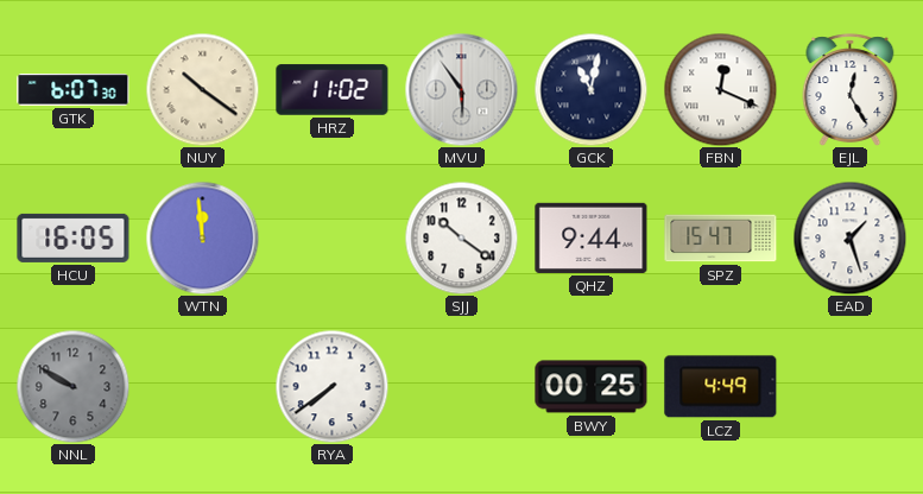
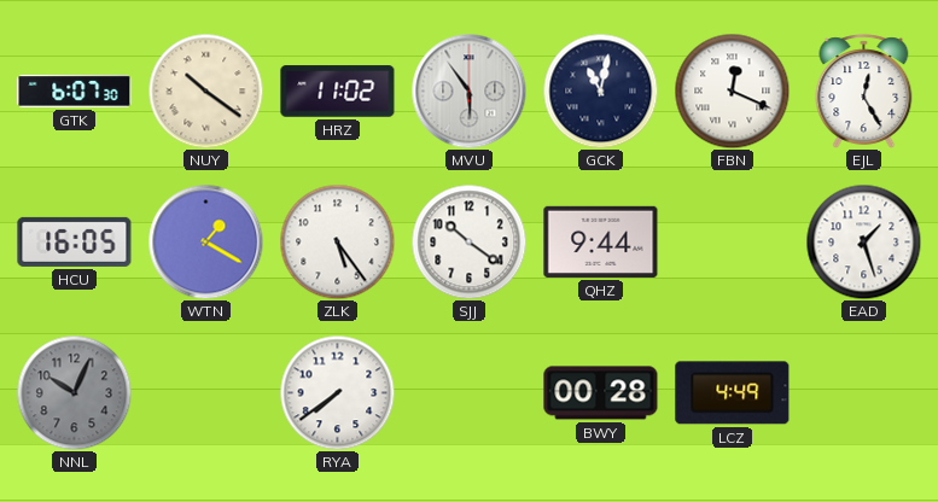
WTN: 11:59 -> 1:20
ZLK: none -> 5:24
SPZ: 15:47 -> none
NNL: 9:50 -> 10:04
BWY: 00:25 -> 00:28
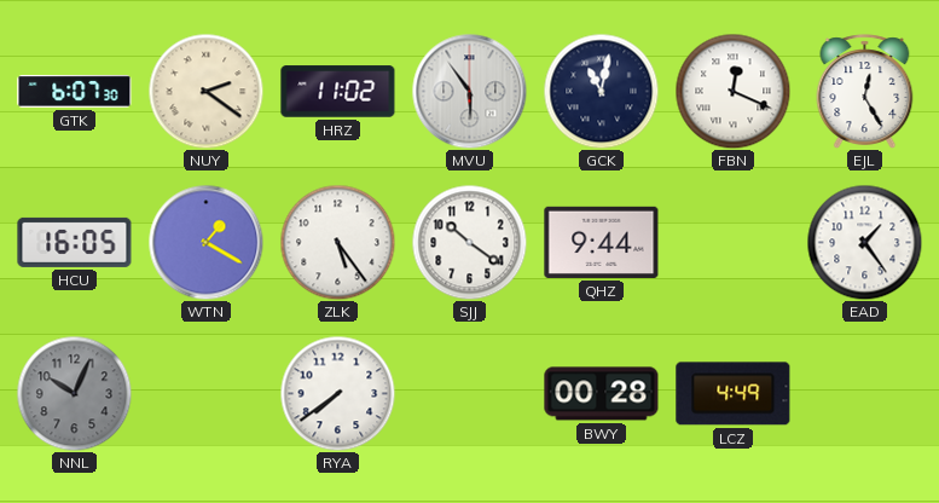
NUY: 10:21 -> 2:21
EAD: 1:27 -> 1:24
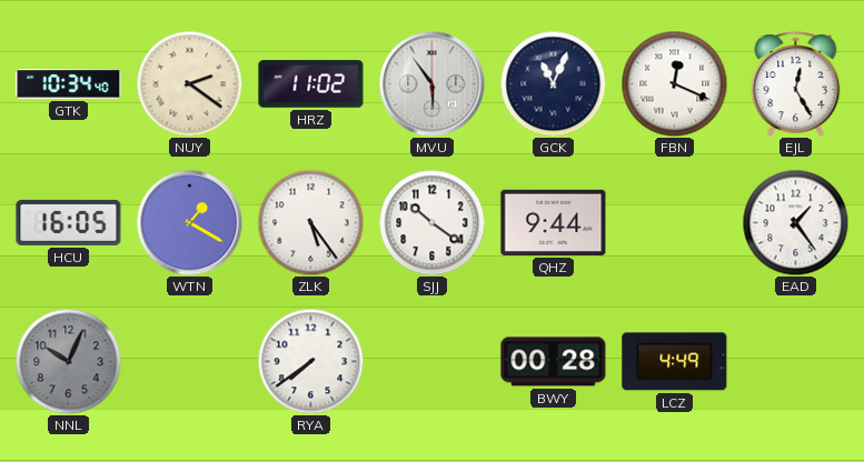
GTK: 6:07 -> 10:34
GCK: 11:02 -> 11:04
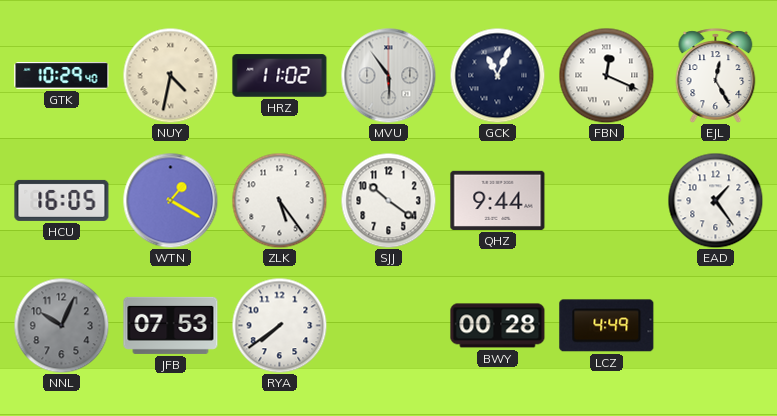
GTK: 10:34 -> 10:29
NUY: 2:21 -> 4:32
JFB: none -> 07:53
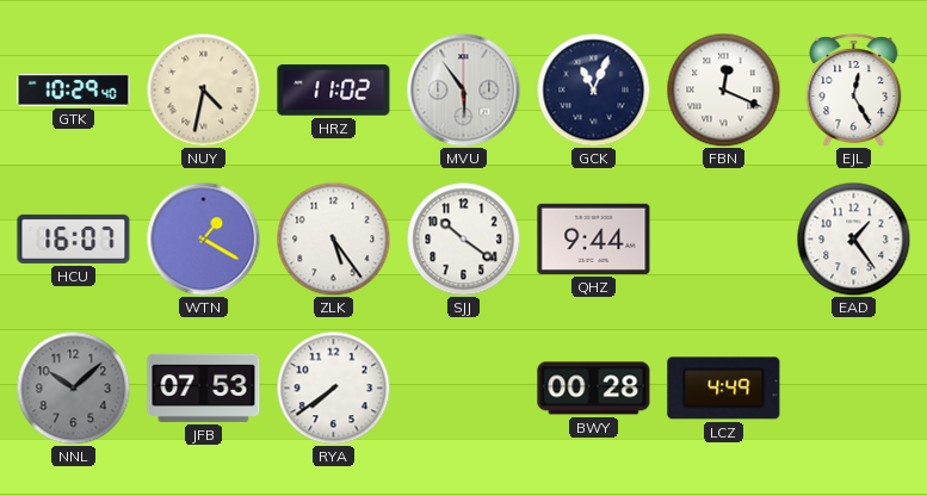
HCU: 16:05 -> 16:07
NNL: 10:04 -> 10:08
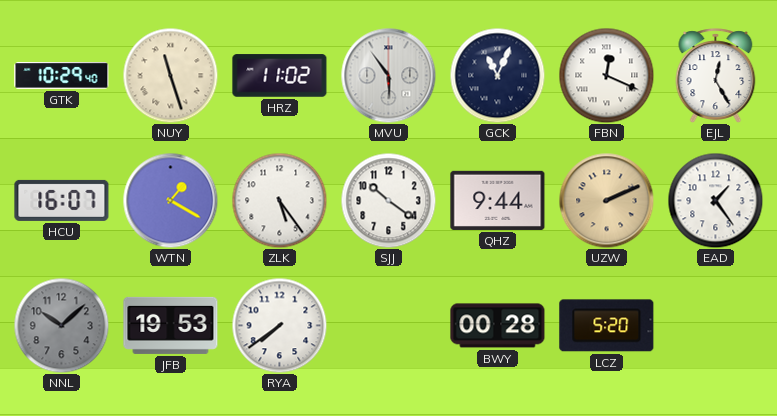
NUY: 4:32 -> 11:27
UZW: none -> 2:11
JFB: 07:53 -> 19:53
LCZ: 4:49 -> 5:20
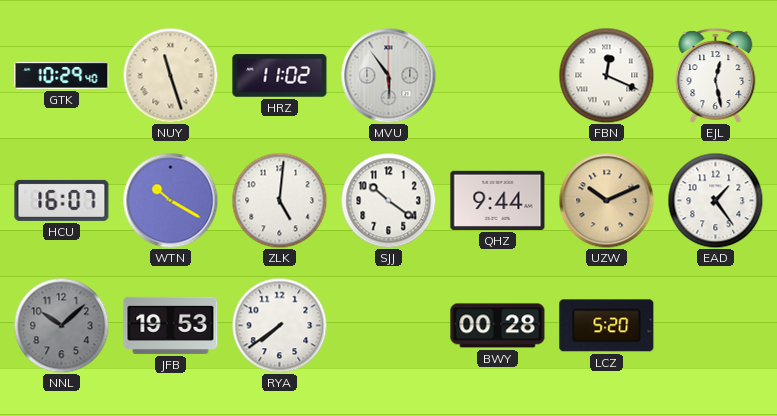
GCK: 11:04 -> none
EJL: 12:25 -> 12:28
WTN: 1:20 -> 10:20
ZLK: 5:24 -> 5:01
UZW: 2:11 -> 10:11
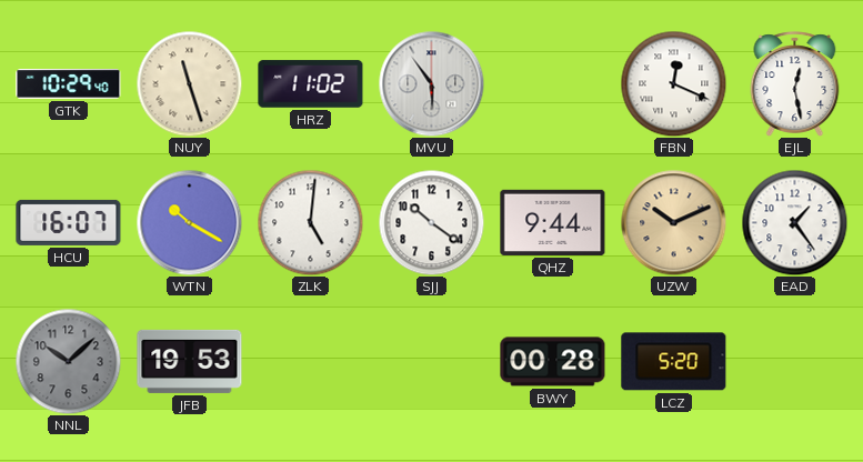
RYA: 7:39 -> none
